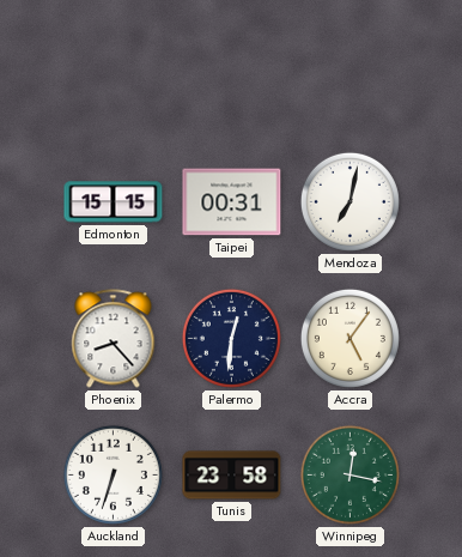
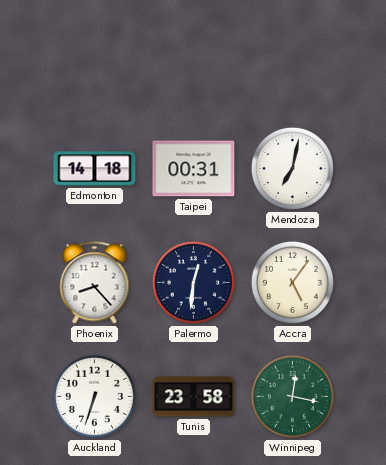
Edmonton: 15:15 -> 14:18
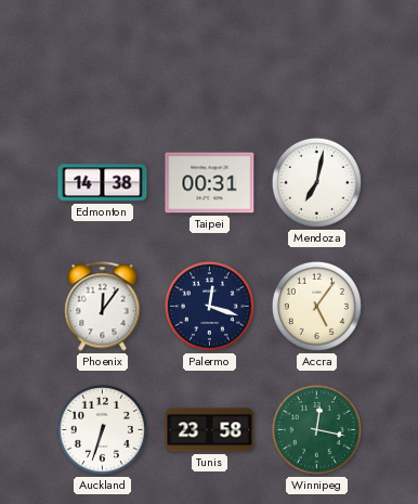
Edmonton: 14:18 -> 14:38
Phoenix: 8:23 -> 12:06
Palermo: 12:31 -> 12:18
